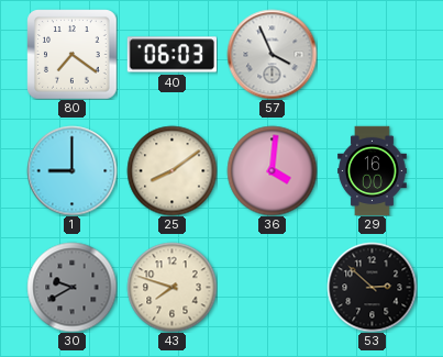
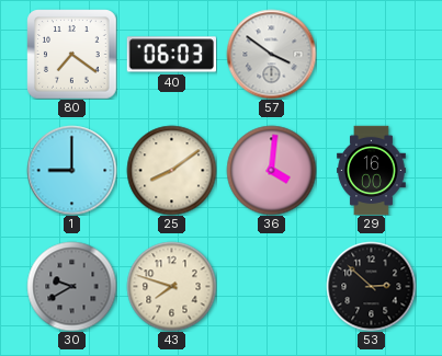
57: 3:56 -> 3:51
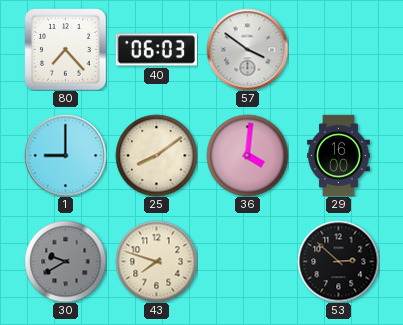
80: 7:21 -> 7:23
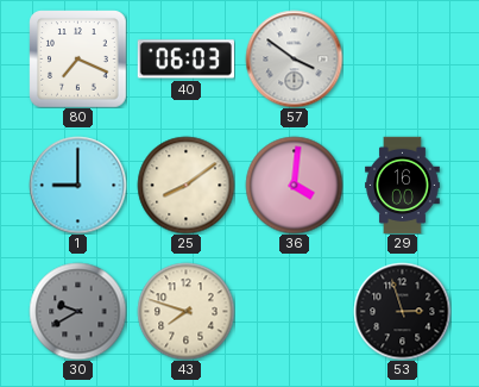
80: 7:23 -> 7:19
53: 2:52 -> 2:57
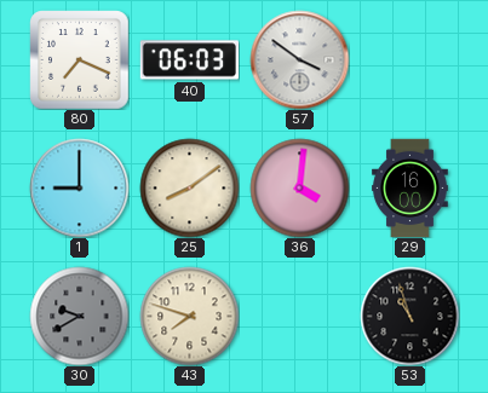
53: 2:57 -> 10:57
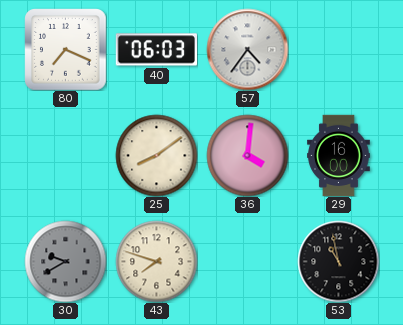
57: 3:51 -> 4:36
1: 9:00 -> none
53: 10:57 -> 10:58
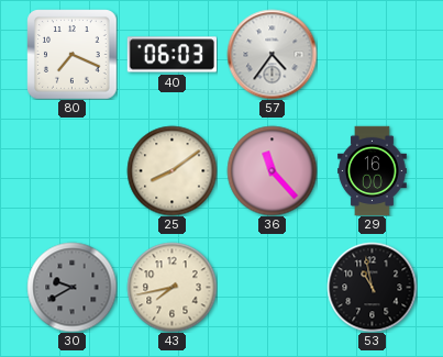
36: 4:01 -> 11:23
43: 7:48 -> 7:43
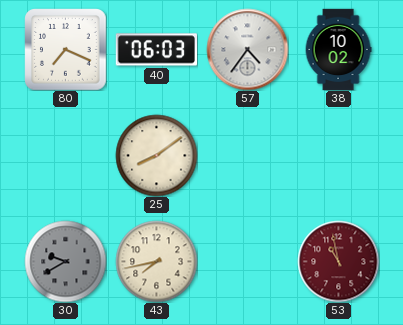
38: none -> 10:02
36: 11:23 -> none
29: 16:00 -> none
53 dial: black -> burgundy
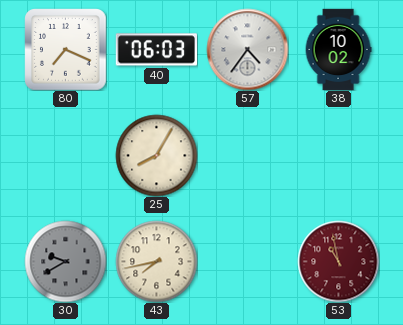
25: 8:09 -> 8:05
